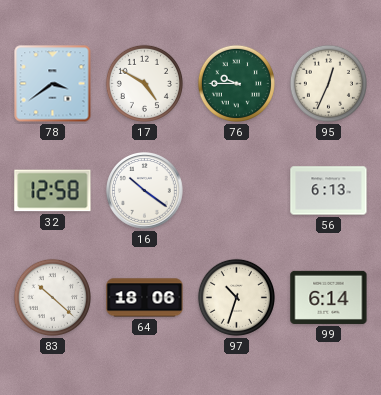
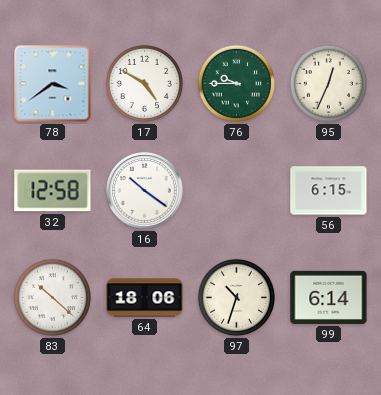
56: 6:13 -> 6:15
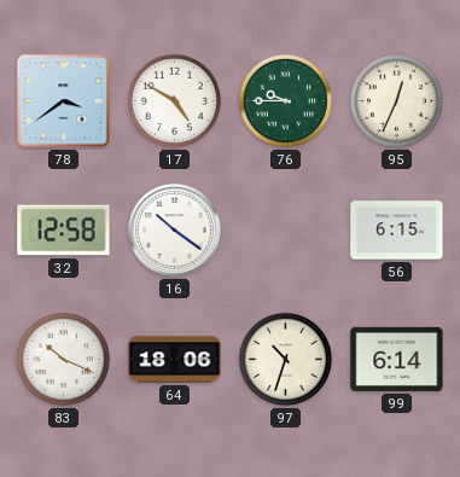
83: 10:22 -> 10:19
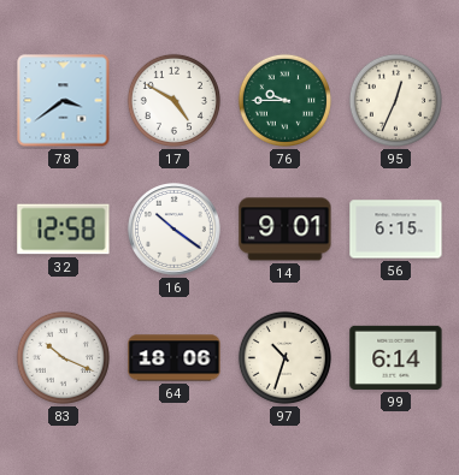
14: none -> 9:01
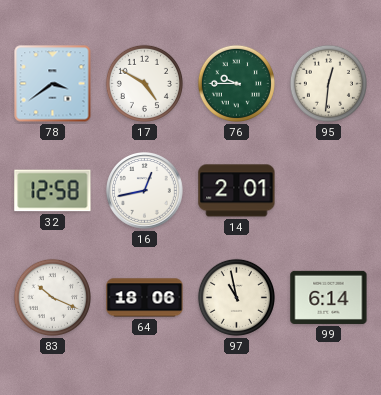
95: 12:34 -> 12:31
16: 10:21 -> 12:43
14: 9:01 -> 2:01
56: 6:15 -> none
97: 10:33 -> 10:58
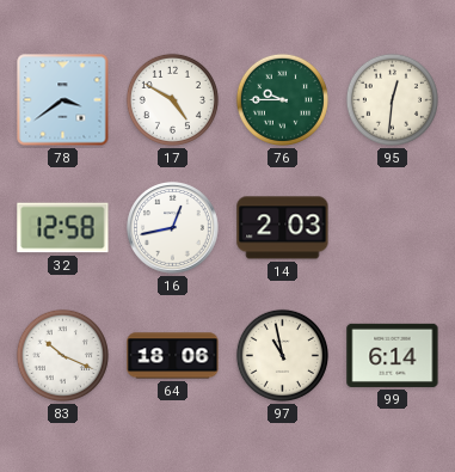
14: 2:01 -> 2:03
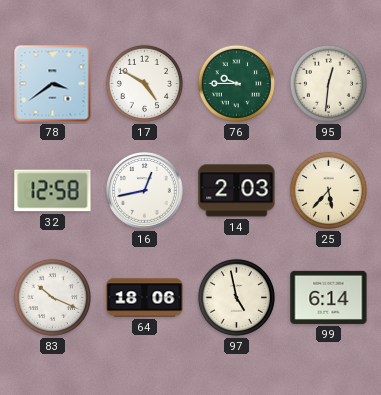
25: none -> 5:37
97: 10:58 -> 4:58
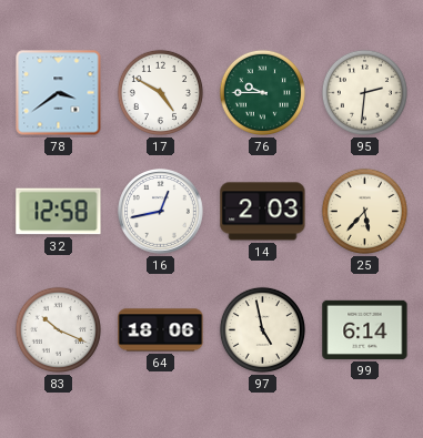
95: 12:31 -> 2:31
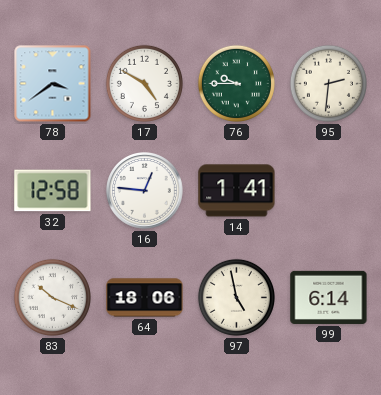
16: 12:43 -> 12:46
14: 2:03 -> 1:41
25: 5:37 -> none
